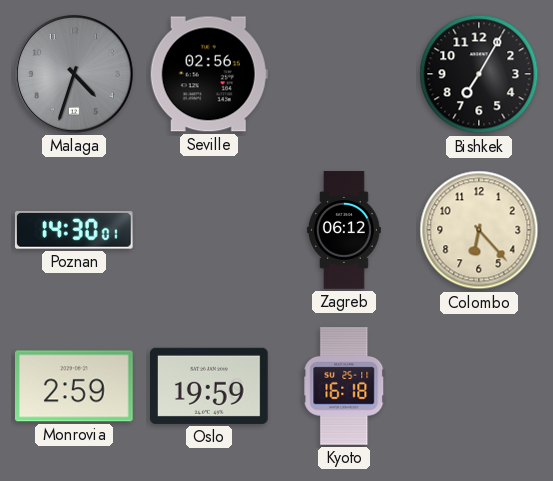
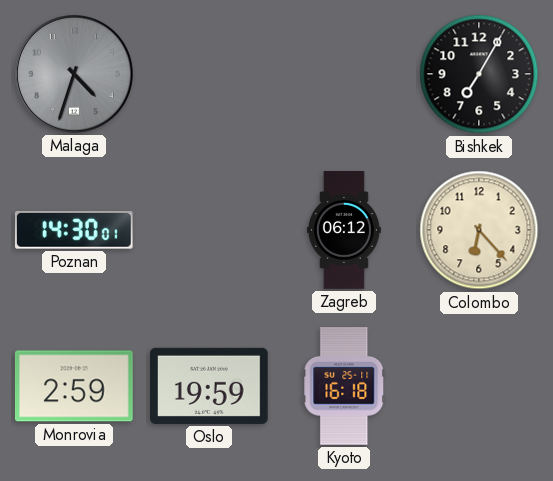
Seville: 02:56 -> none
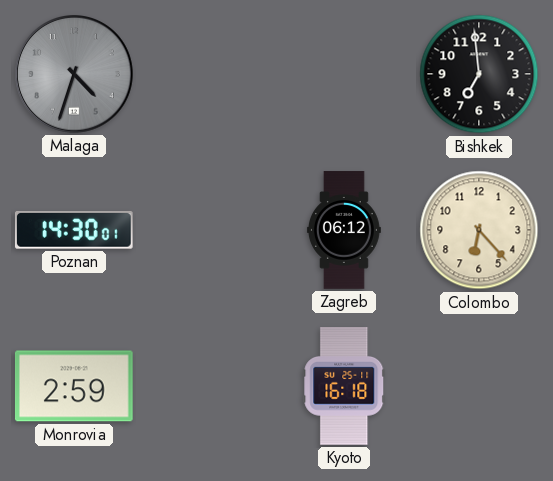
Bishkek: 7:05 -> 6:59
Oslo: 19:59 -> none
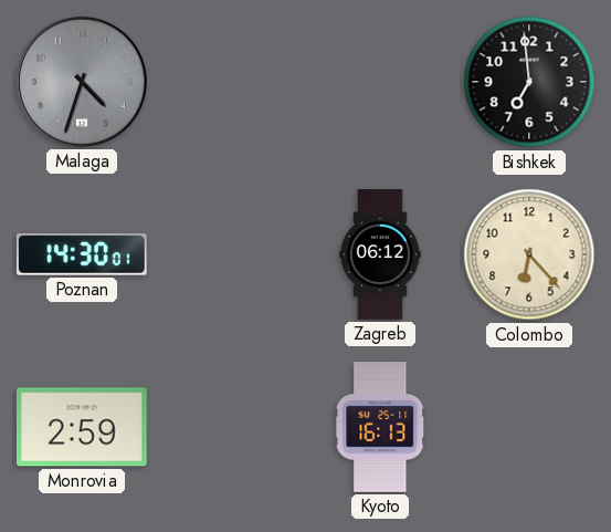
Kyoto: 16:18 -> 16:13
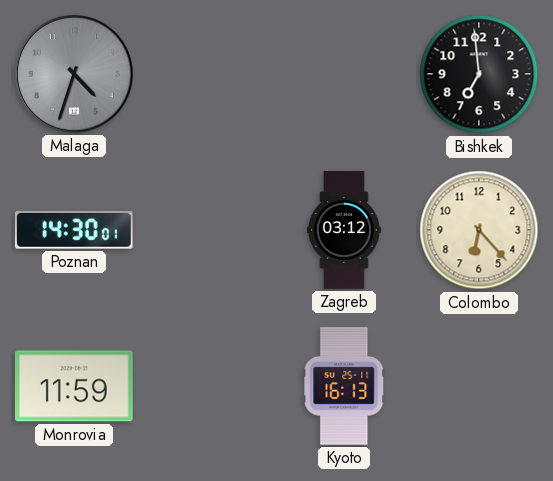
Zagreb: 06:12 -> 03:12
Monrovia: 2:59 -> 11:59
